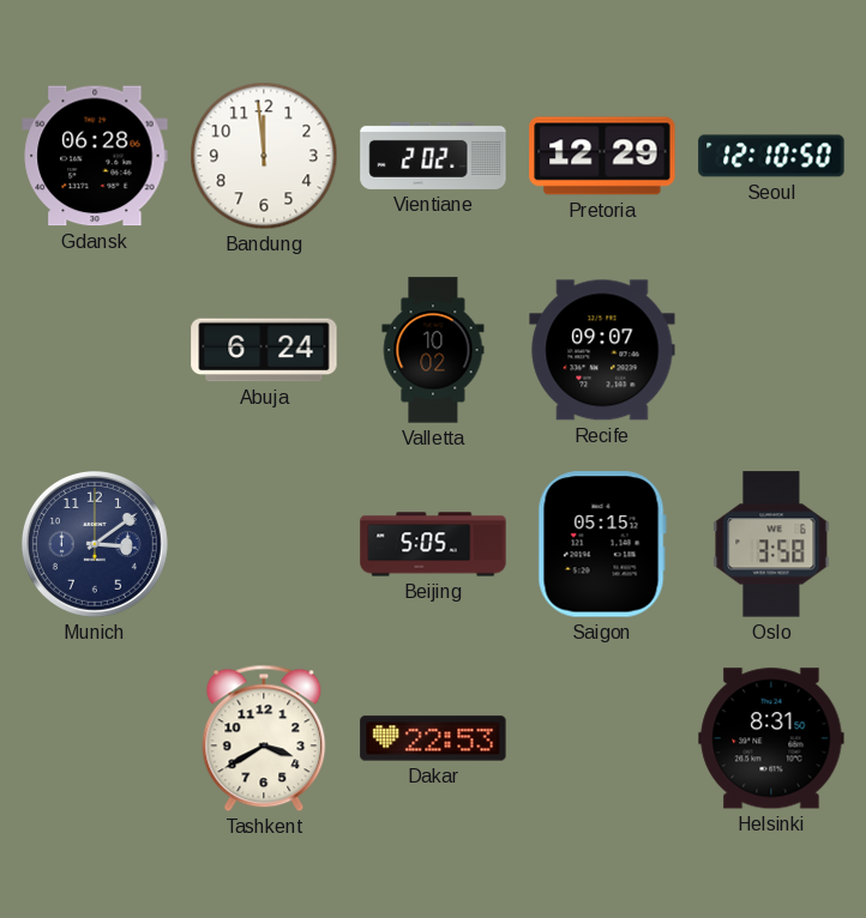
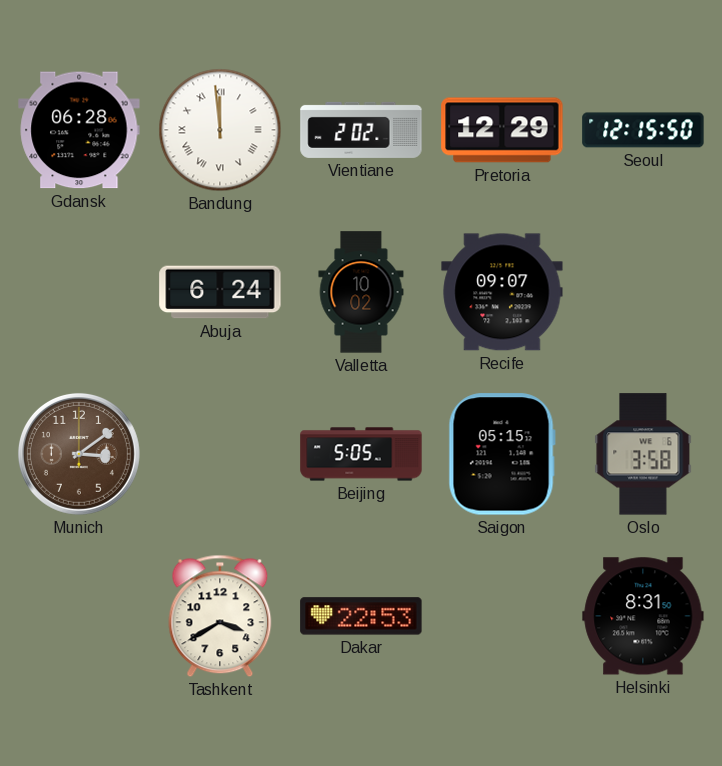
Bandung numerals: Arabic -> Roman
Seoul: 12:10 -> 12:15
Munich dial: navy -> brown
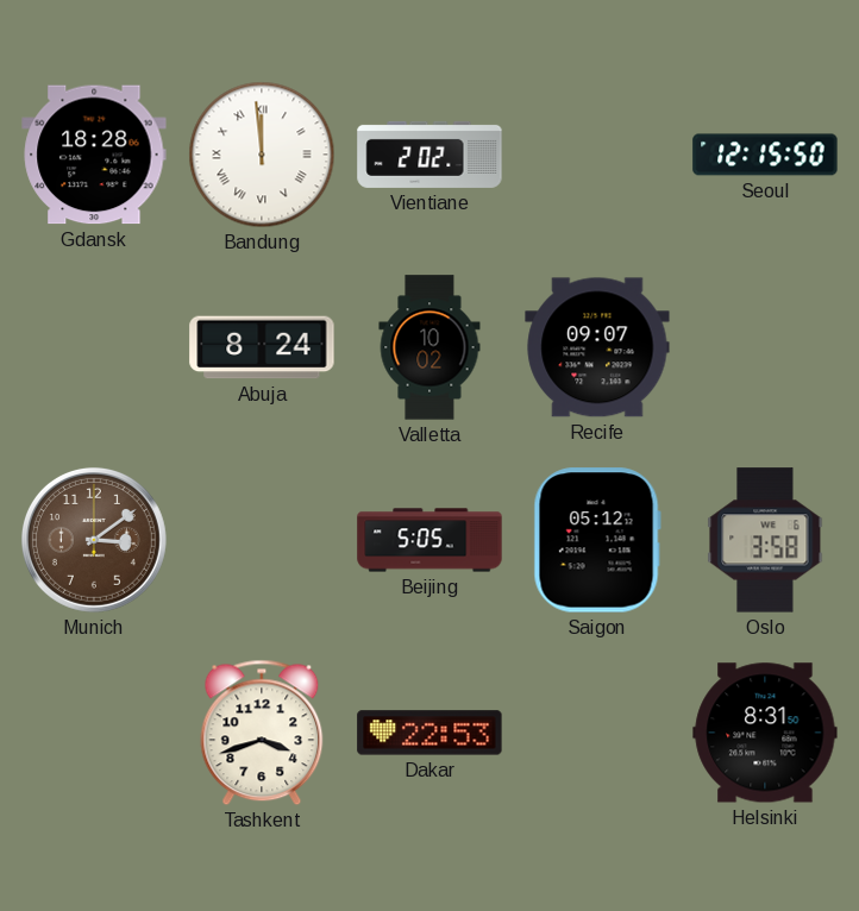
Gdansk: 06:28 -> 18:28
Pretoria: 12:29 -> none
Abuja: 6:24 -> 8:24
Saigon: 05:15 -> 05:12
Tashkent: 3:40 -> 3:42
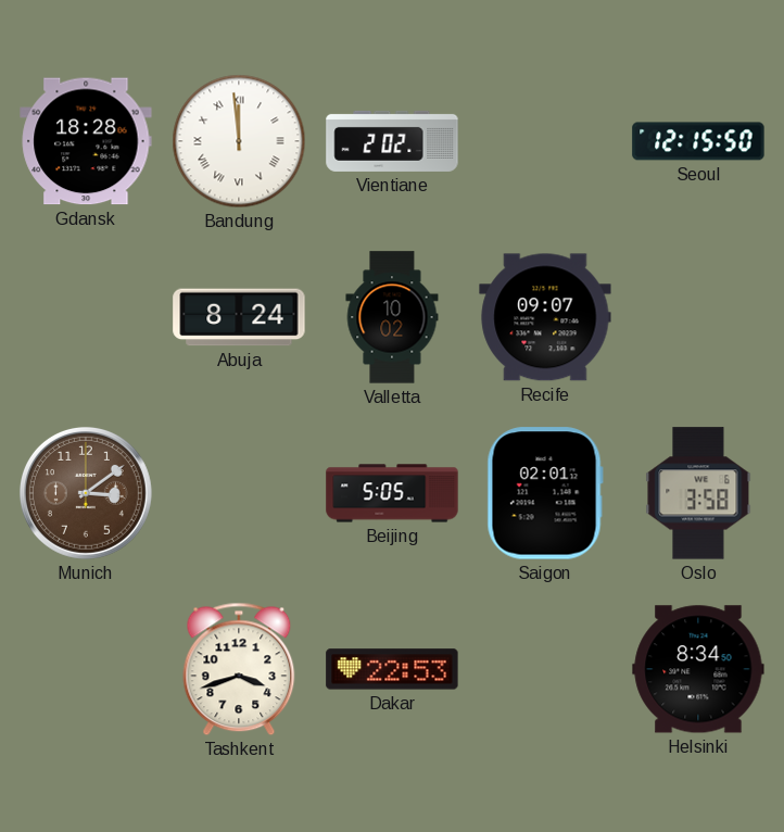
Saigon: 05:12 -> 02:01
Helsinki: 8:31 -> 8:34
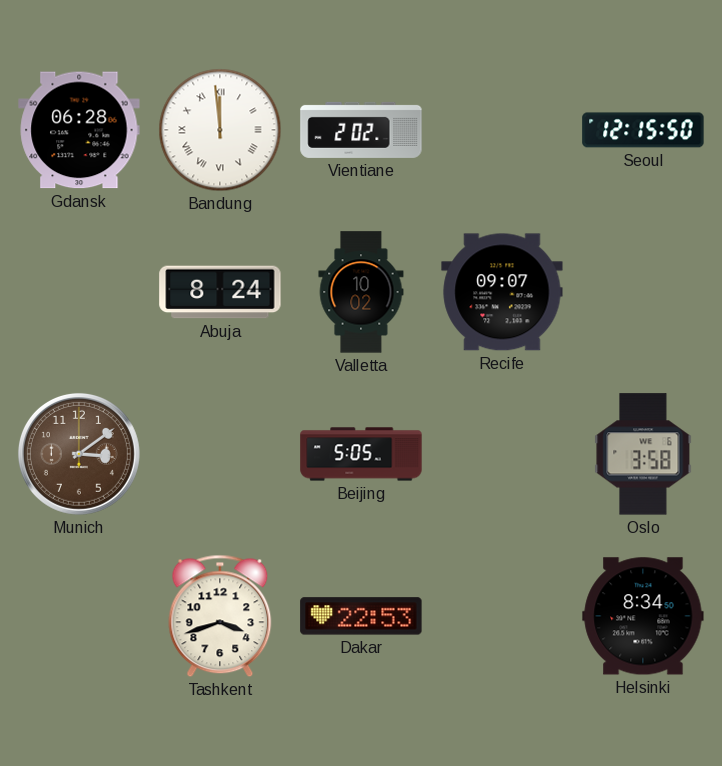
Gdansk: 18:28 -> 06:28
Saigon: 02:01 -> none
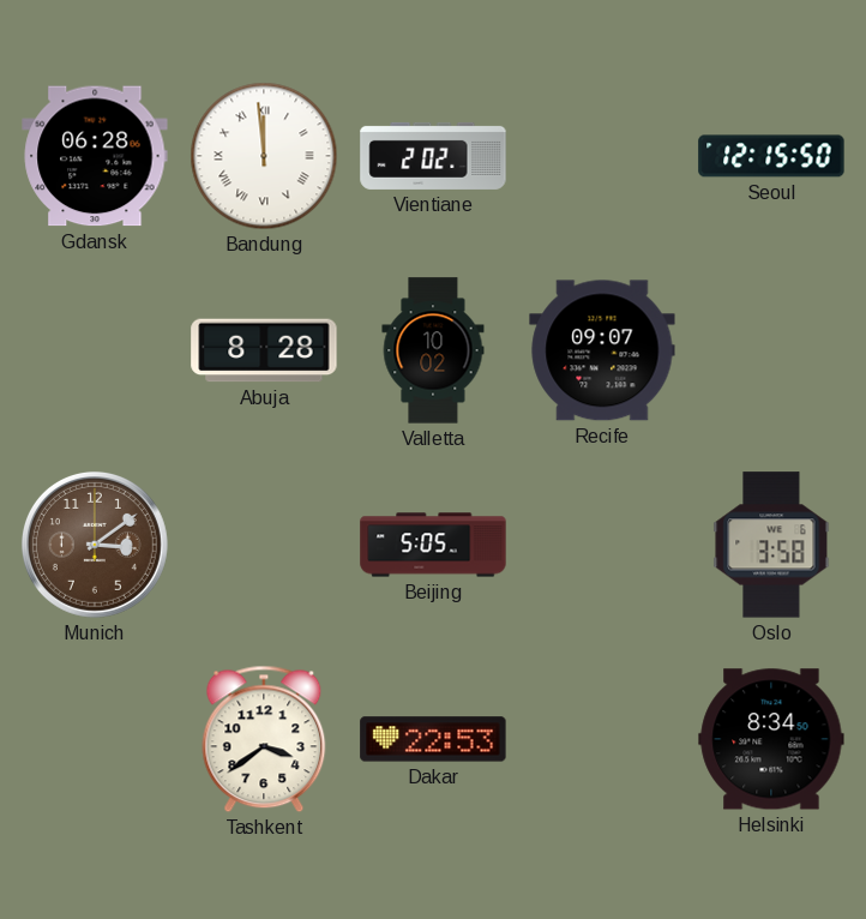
Abuja: 8:24 -> 8:28
Tashkent: 3:42 -> 3:39
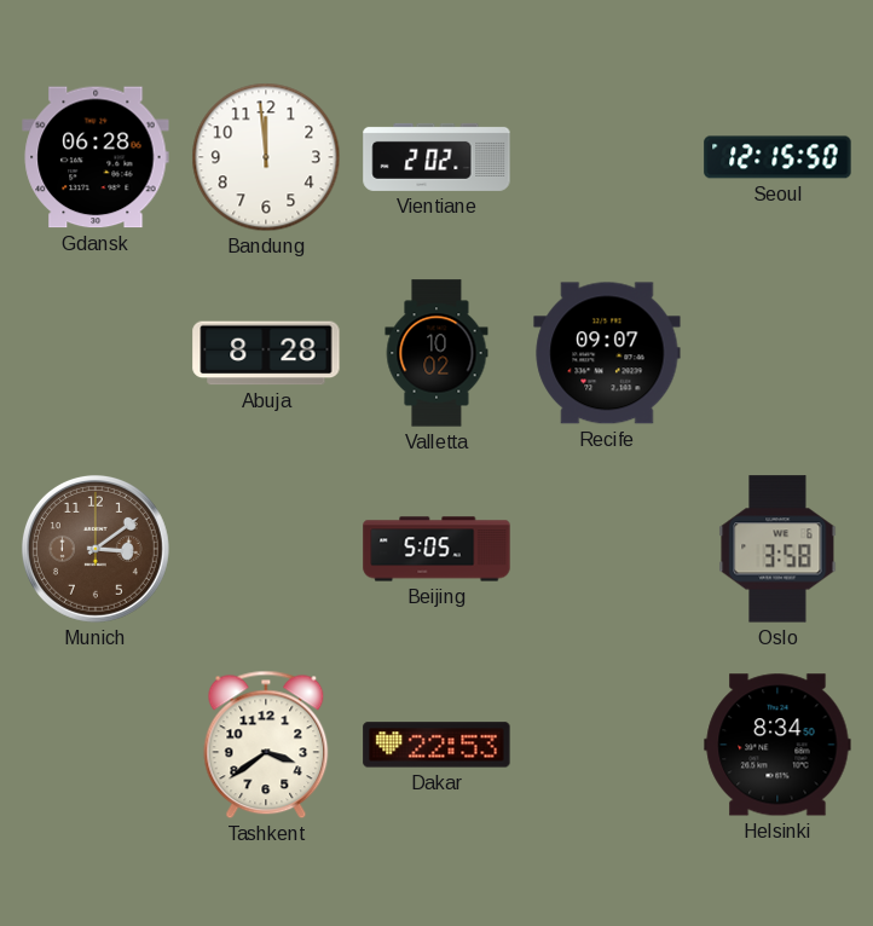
Bandung numerals: Roman -> Arabic
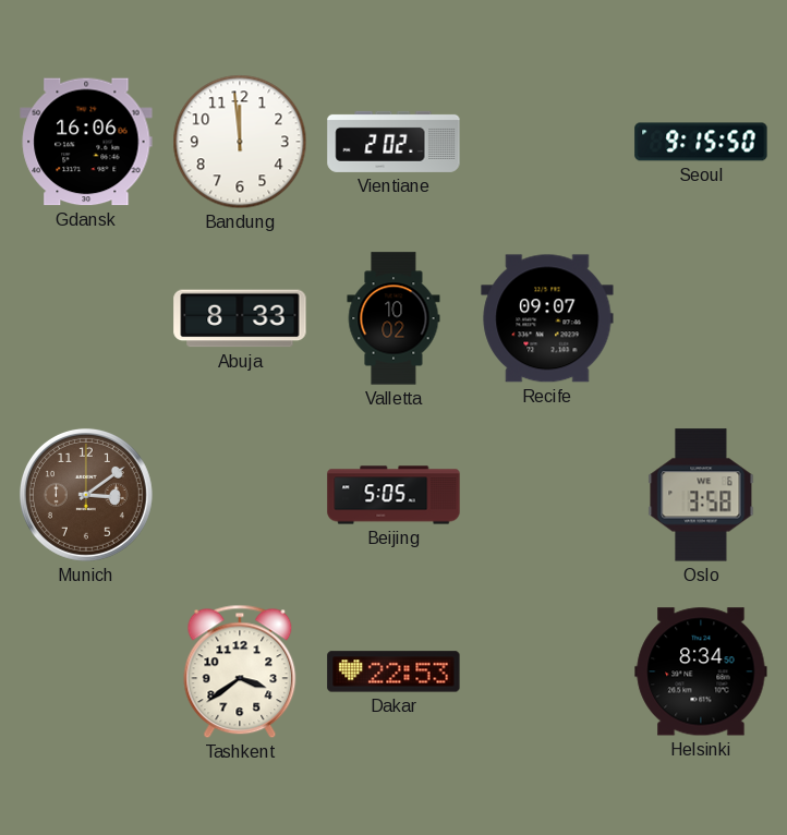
Gdansk: 06:28 -> 16:06
Seoul: 12:15 -> 9:15
Abuja: 8:28 -> 8:33
